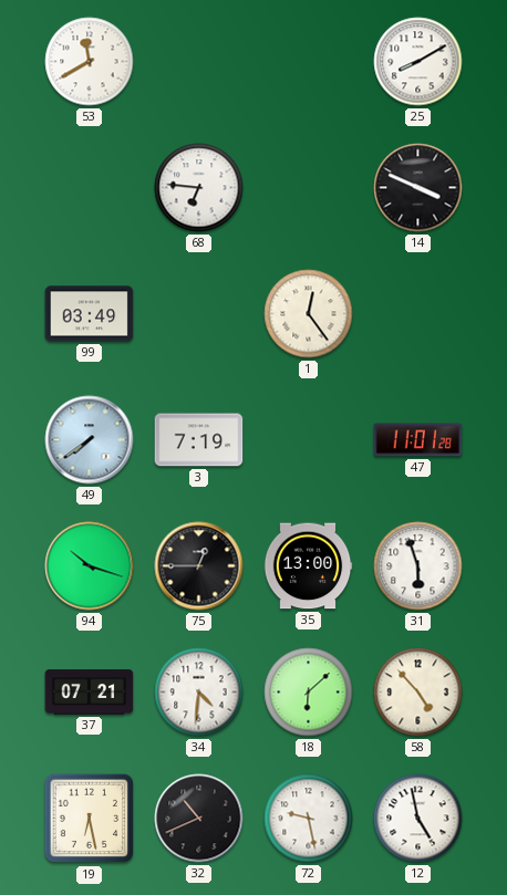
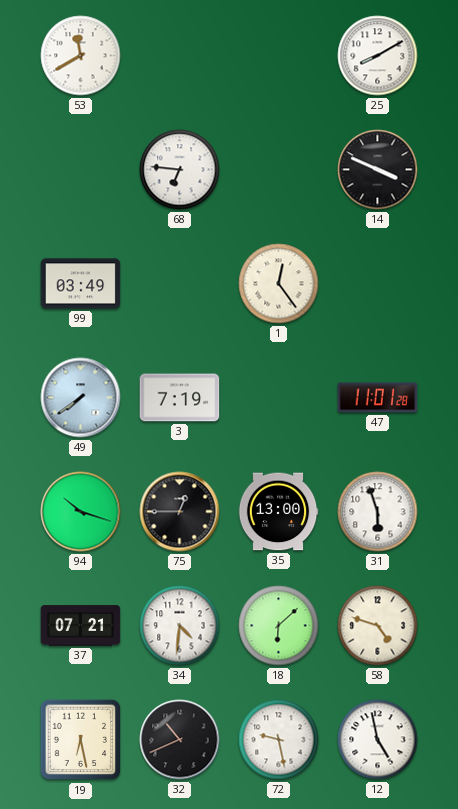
58: 4:53 -> 4:48
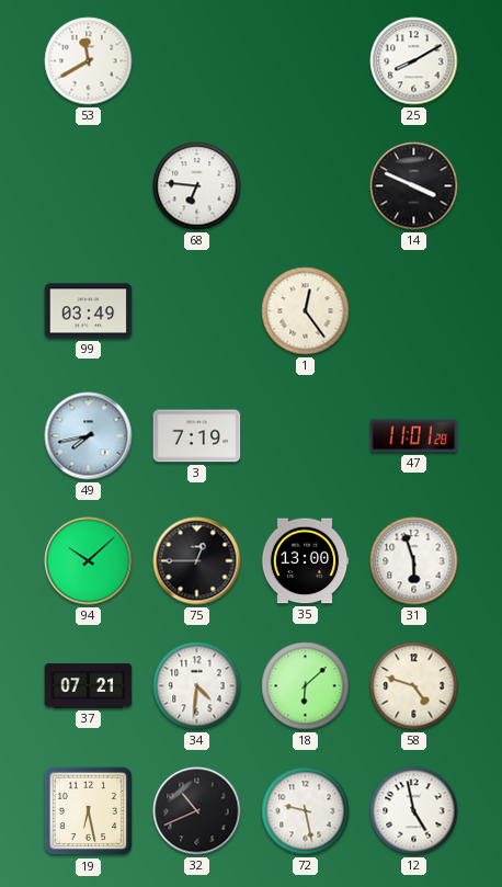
49: 7:39 -> 7:43
94: 10:18 -> 10:08
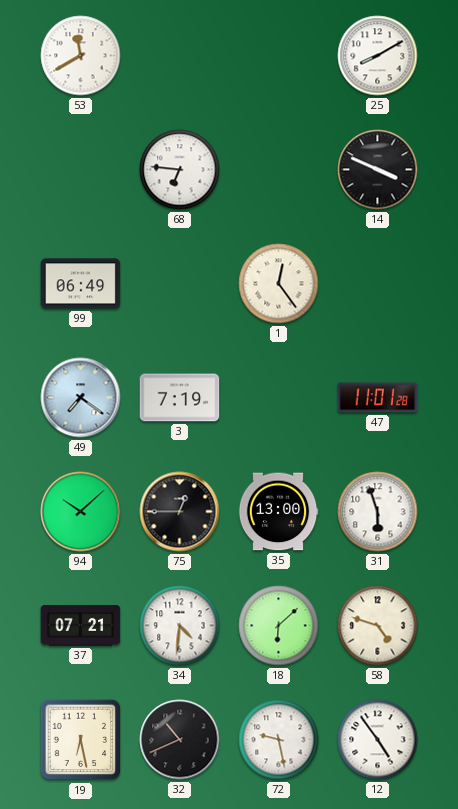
99: 03:49 -> 06:49
49: 7:43 -> 7:21
12: 4:58 -> 4:54
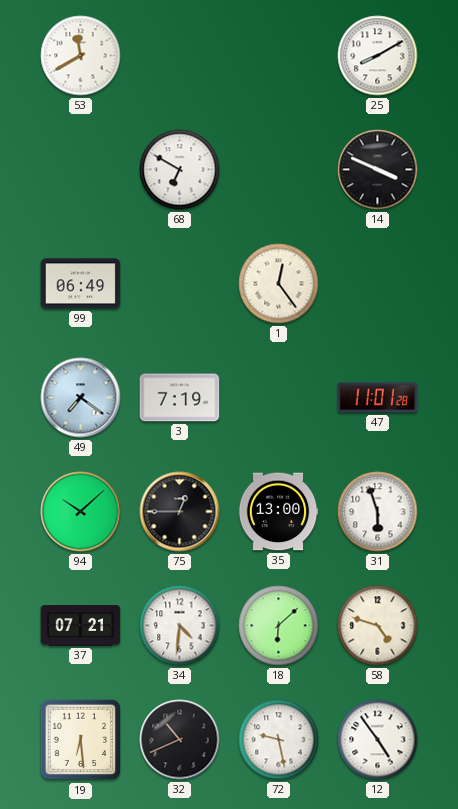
68: 6:46 -> 6:50
19: 6:28 -> 6:29
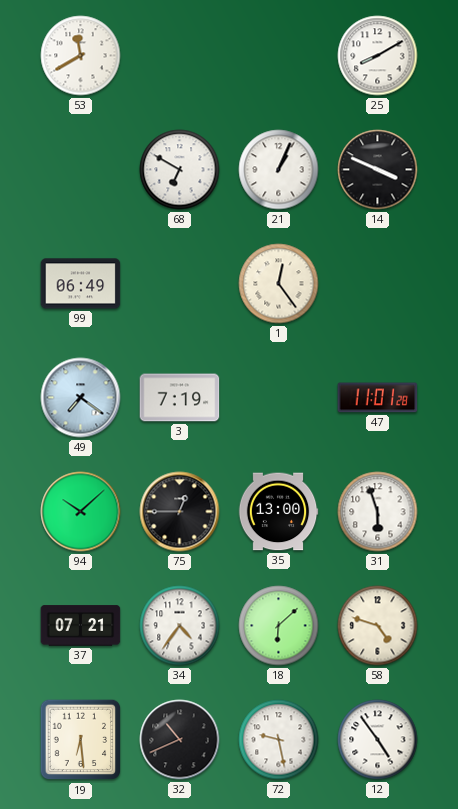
21: none -> 1:04
34: 4:31 -> 4:36
